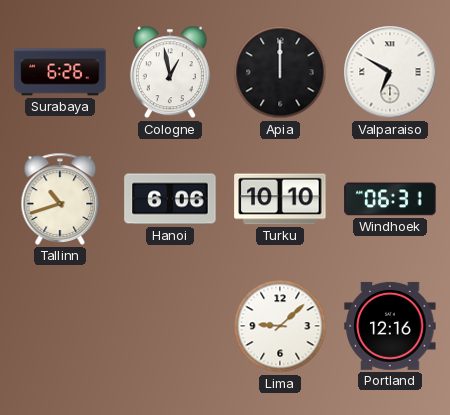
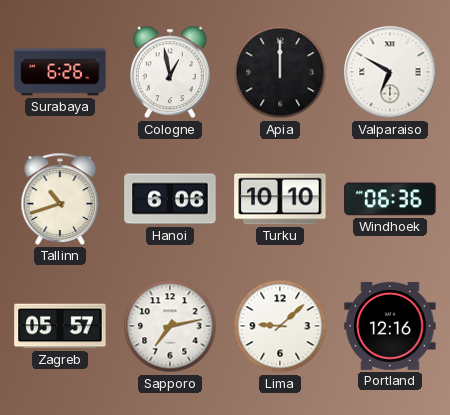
Windhoek: 06:31 -> 06:36
Zagreb: none -> 05:57
Sapporo: none -> 7:13
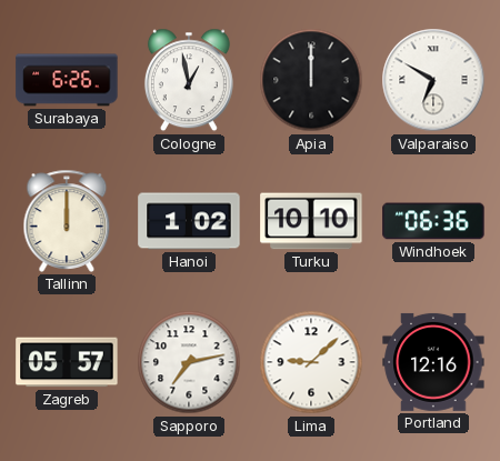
Tallinn: 10:42 -> 12:00
Hanoi: 6:06 -> 1:02
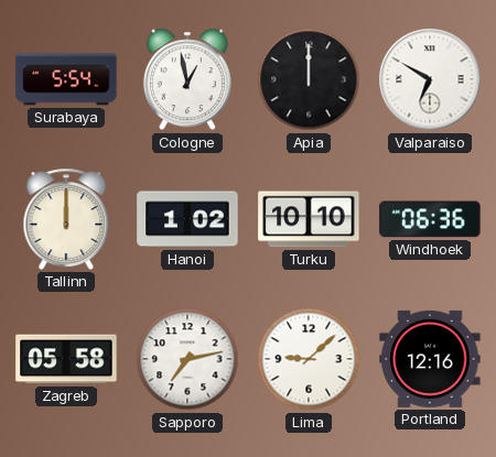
Surabaya: 6:26 -> 5:54
Zagreb: 05:57 -> 05:58
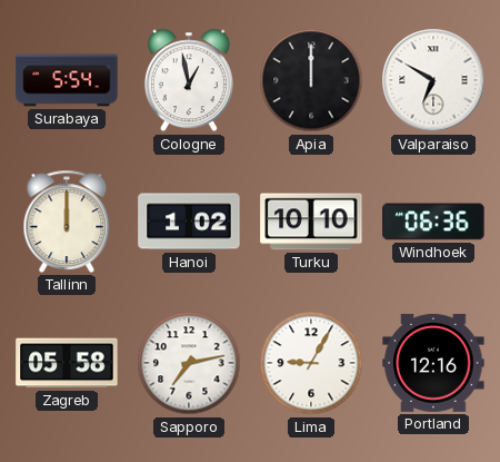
Lima: 9:08 -> 9:05
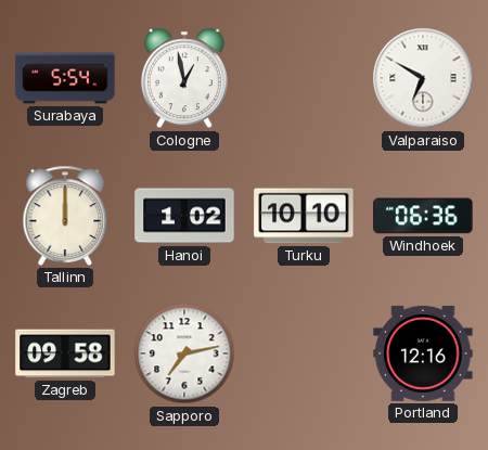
Apia: 12:00 -> none
Zagreb: 05:58 -> 09:58
Lima: 9:05 -> none
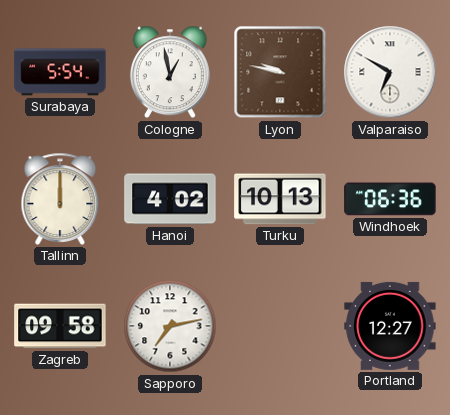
Lyon: none -> 9:47
Hanoi: 1:02 -> 4:02
Turku: 10:10 -> 10:13
Portland: 12:16 -> 12:27
